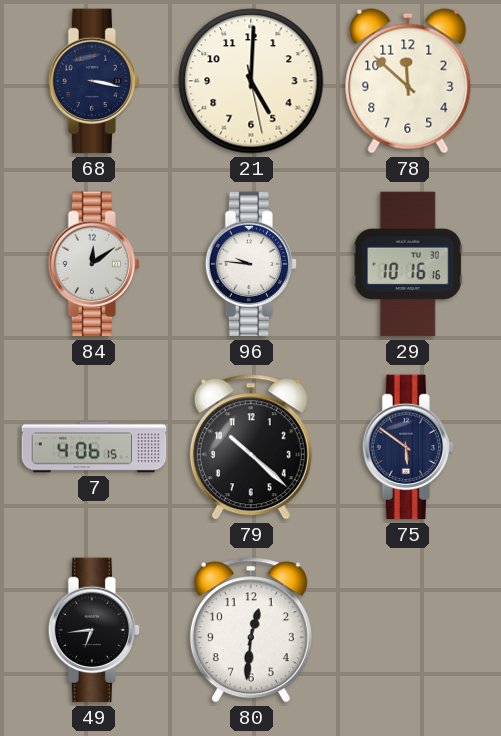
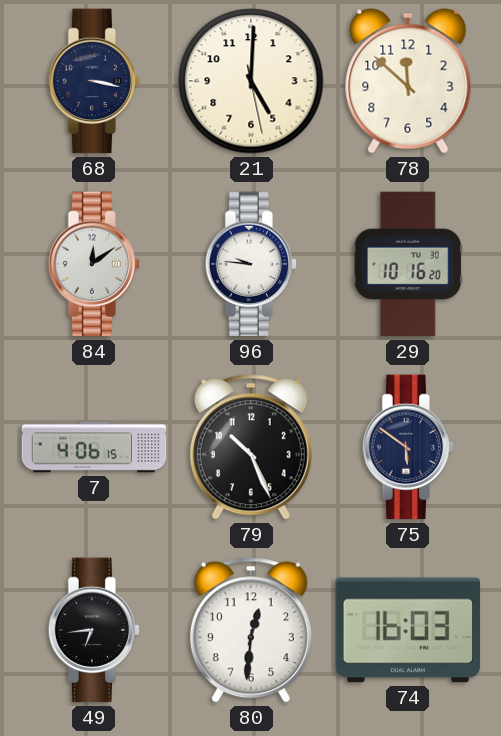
29: 10:16:16 -> 10:16:20
79: 10:22 -> 10:26
74: none -> 16:03
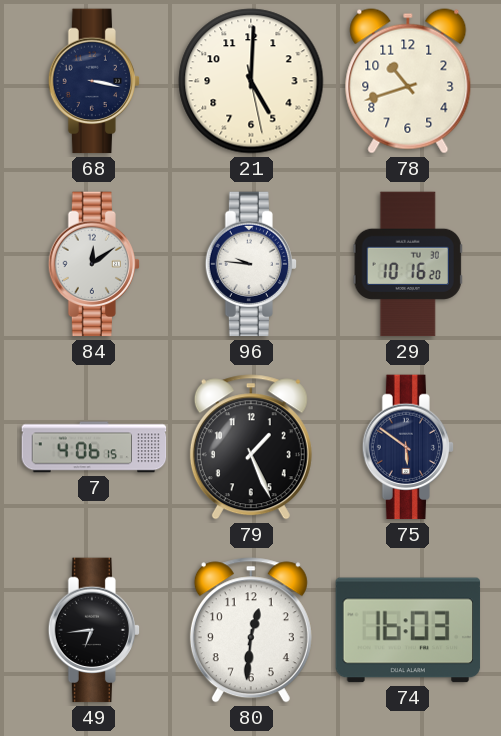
78: 11:52 -> 10:42
79: 10:26 -> 1:26
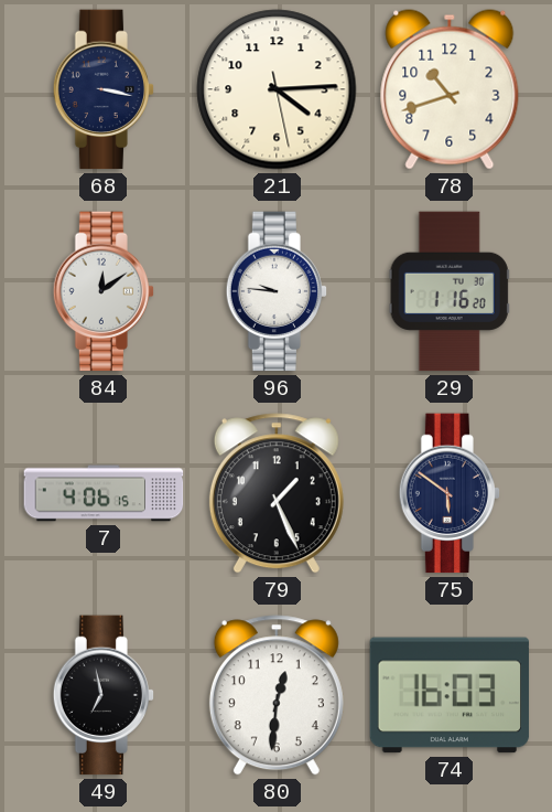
21: 5:00 -> 4:14
29: 10:16 -> 1:16
49: 6:44 -> 6:58
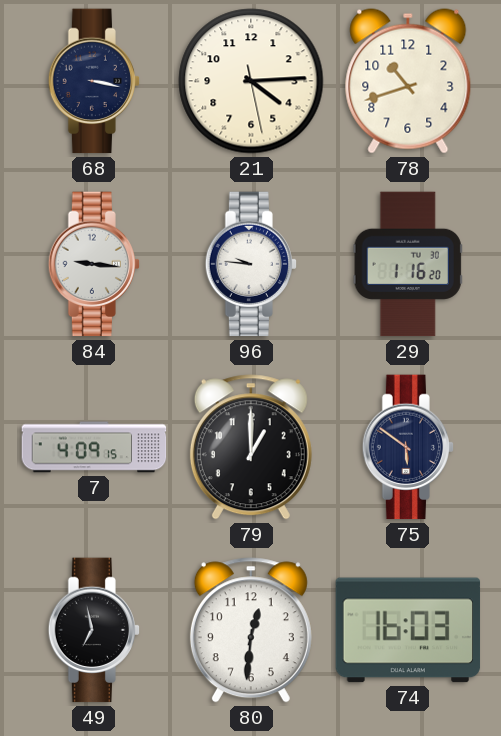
84: 12:09 -> 9:16
7: 4:06 -> 4:09
79: 1:26 -> 1:00
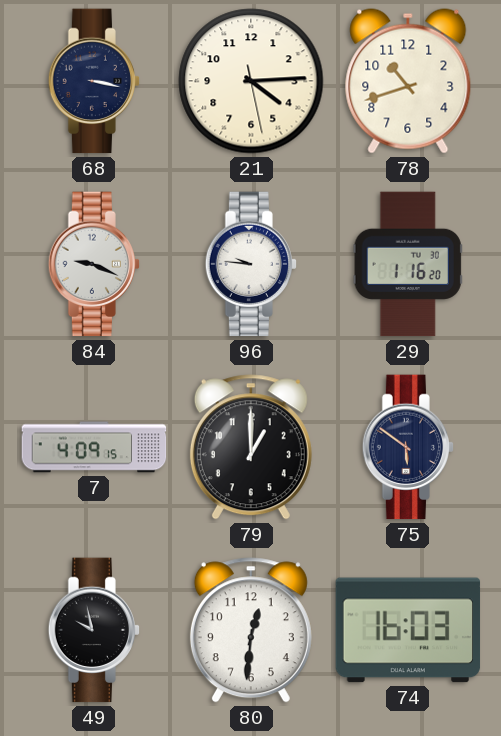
84: 9:16 -> 9:19
49: 6:58 -> 9:58
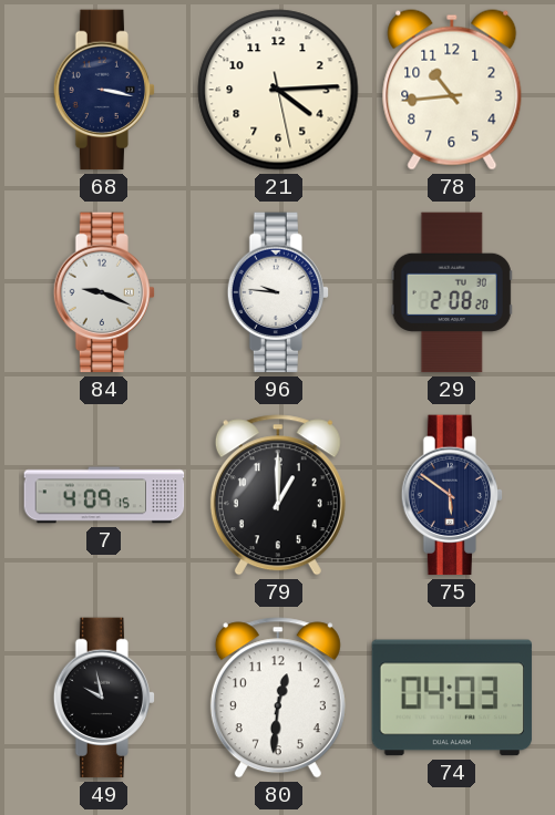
78: 10:42 -> 10:44
29: 1:16 -> 2:08
74: 16:03 -> 04:03
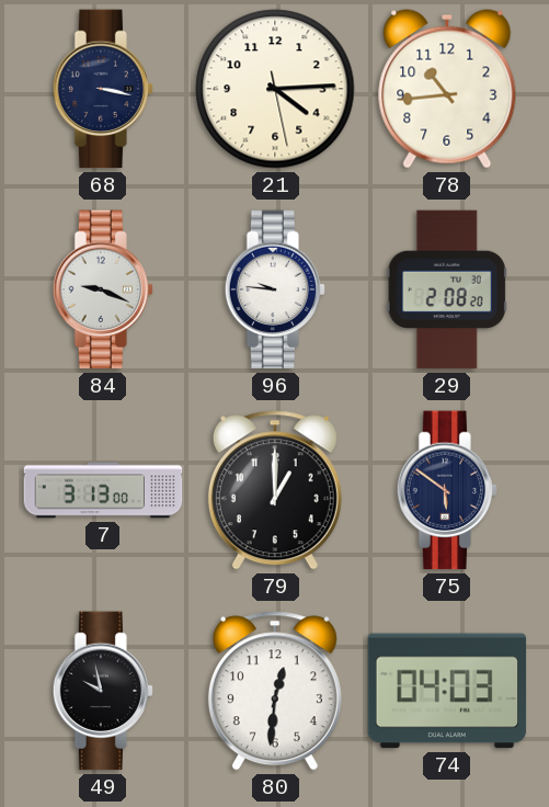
7: 4:09 -> 3:13
